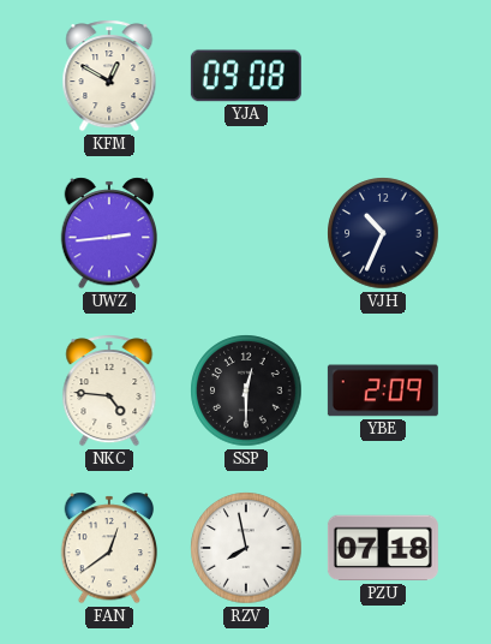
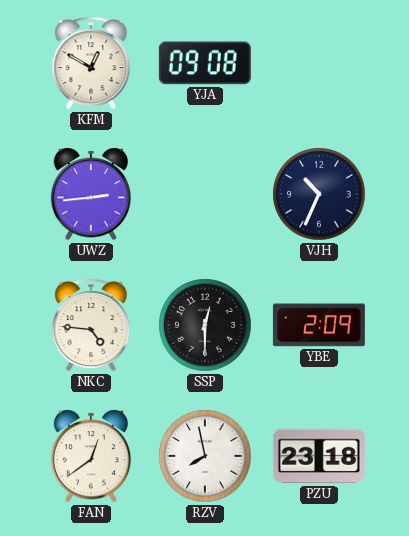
PZU: 07:18 -> 23:18
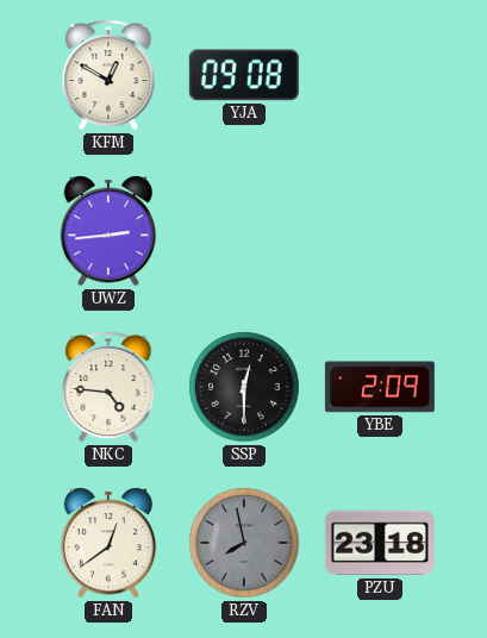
VJH: 10:34 -> none
RZV dial: white -> grey
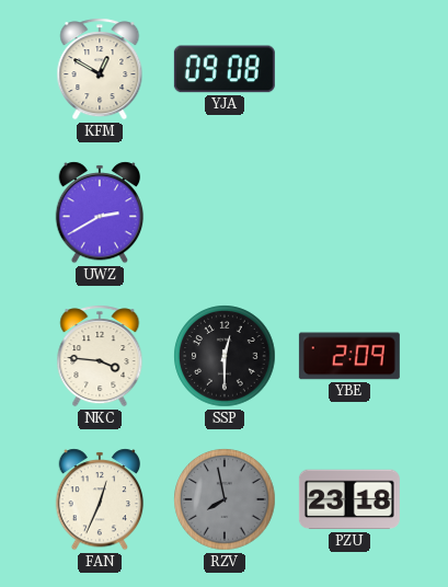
UWZ: 2:44 -> 2:40
NKC: 4:46 -> 3:46
FAN: 12:39 -> 12:34
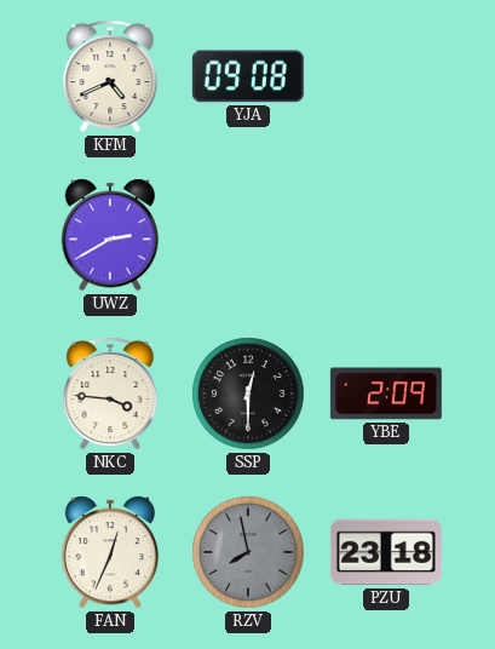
KFM: 12:50 -> 4:41
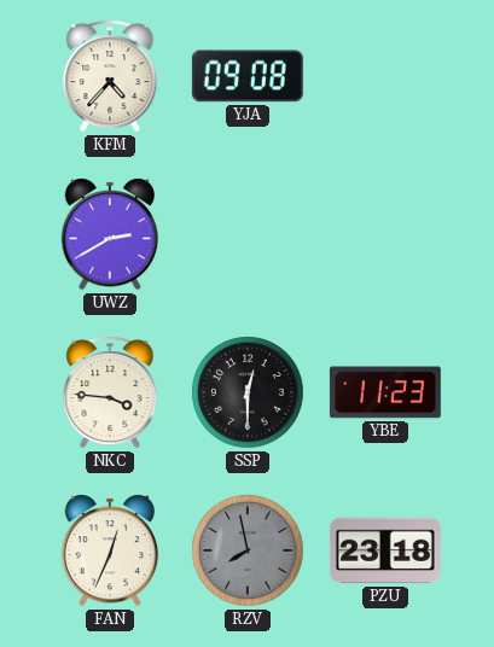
KFM: 4:41 -> 4:37
YBE: 2:09 -> 11:23
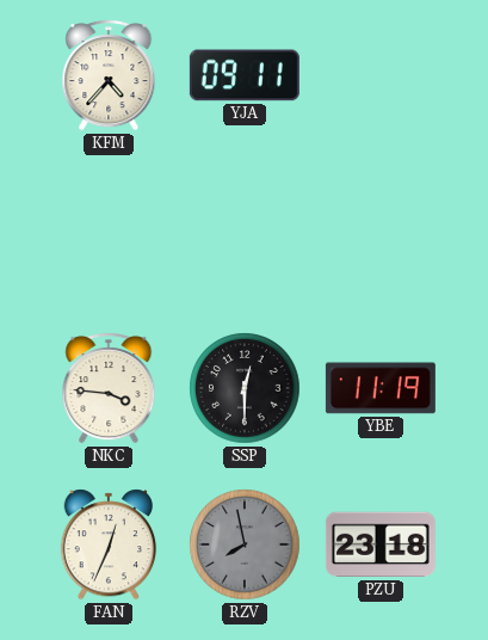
YJA: 09:08 -> 09:11
UWZ: 2:40 -> none
YBE: 11:23 -> 11:19
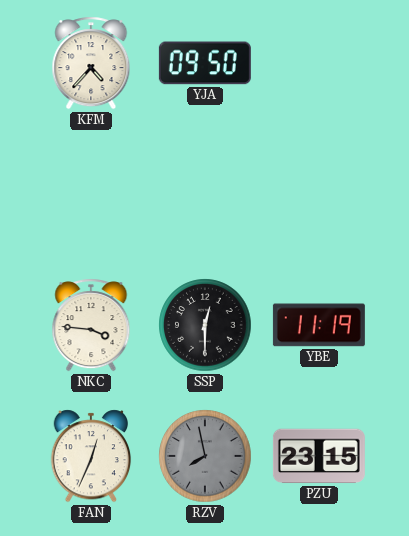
YJA: 09:11 -> 09:50
PZU: 23:18 -> 23:15
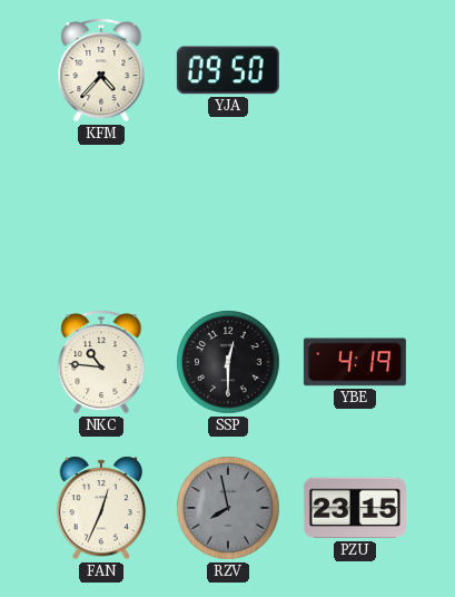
NKC: 3:46 -> 10:46
YBE: 11:19 -> 4:19
